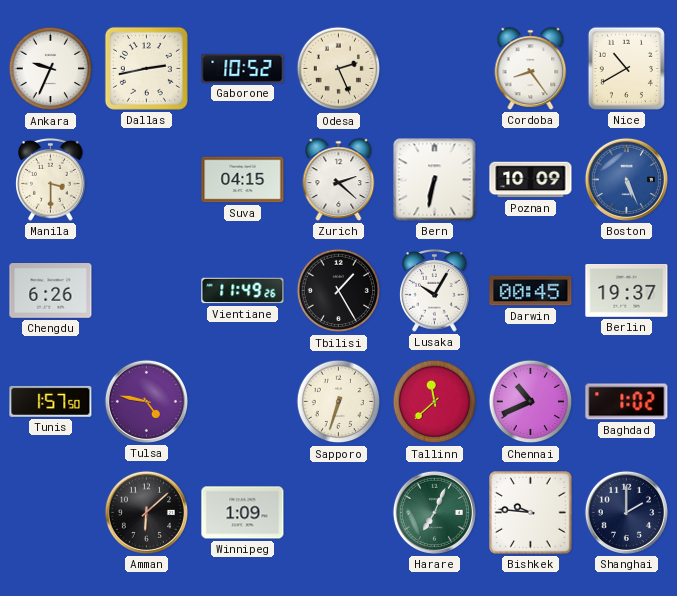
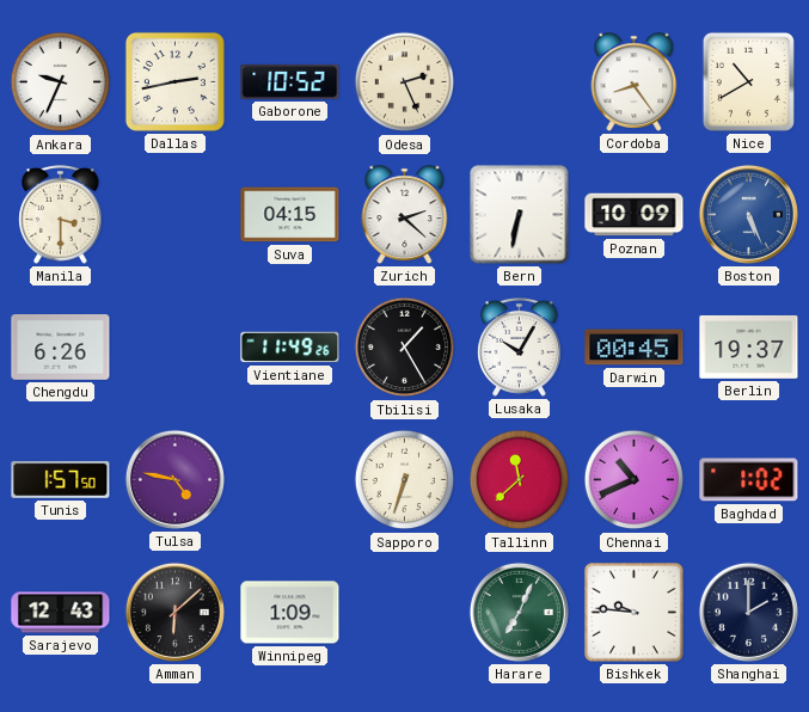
Sarajevo: none -> 12:43
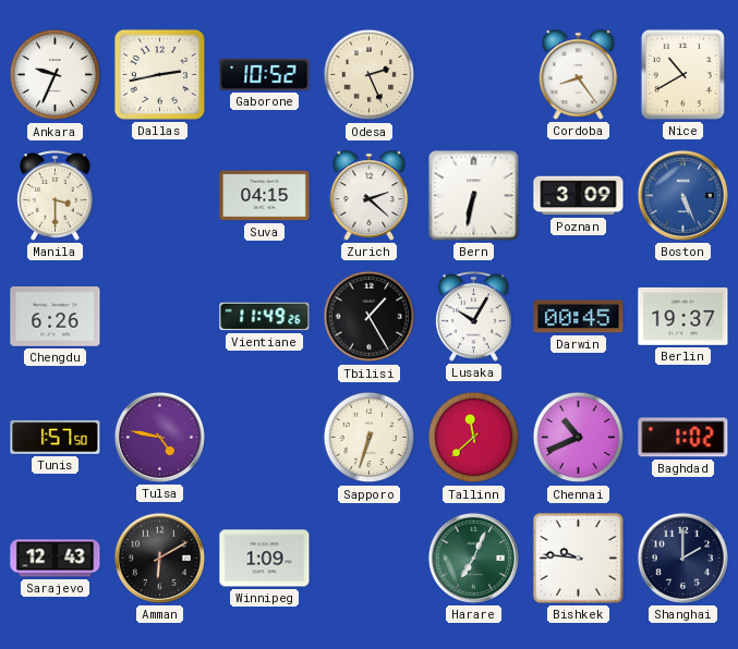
Poznan: 10:09 -> 3:09
Amman: 6:08 -> 6:10
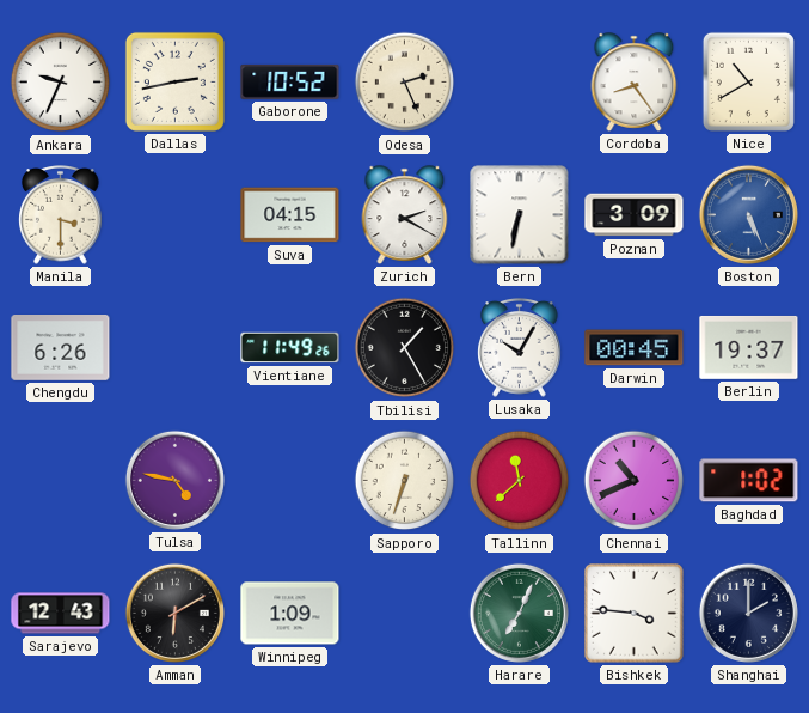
Zurich: 2:22 -> 2:20
Tunis: 1:57 -> none
Bishkek: 9:46 -> 3:46
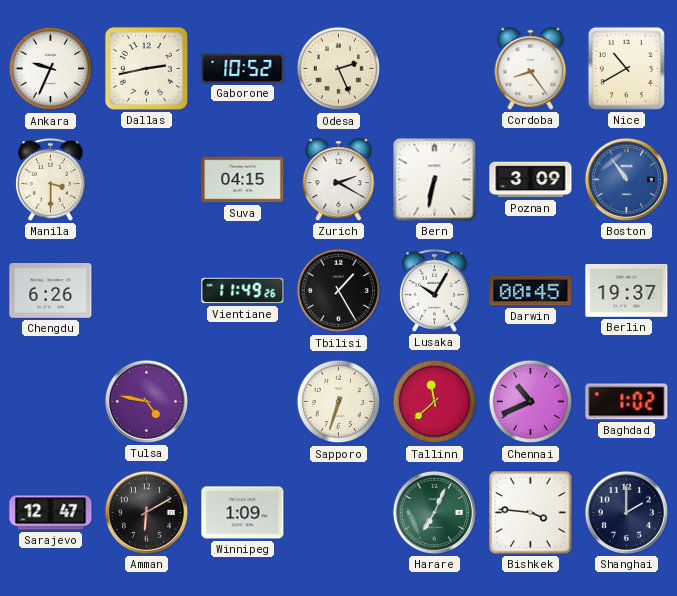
Boston: 5:26 -> 10:54
Sarajevo: 12:43 -> 12:47
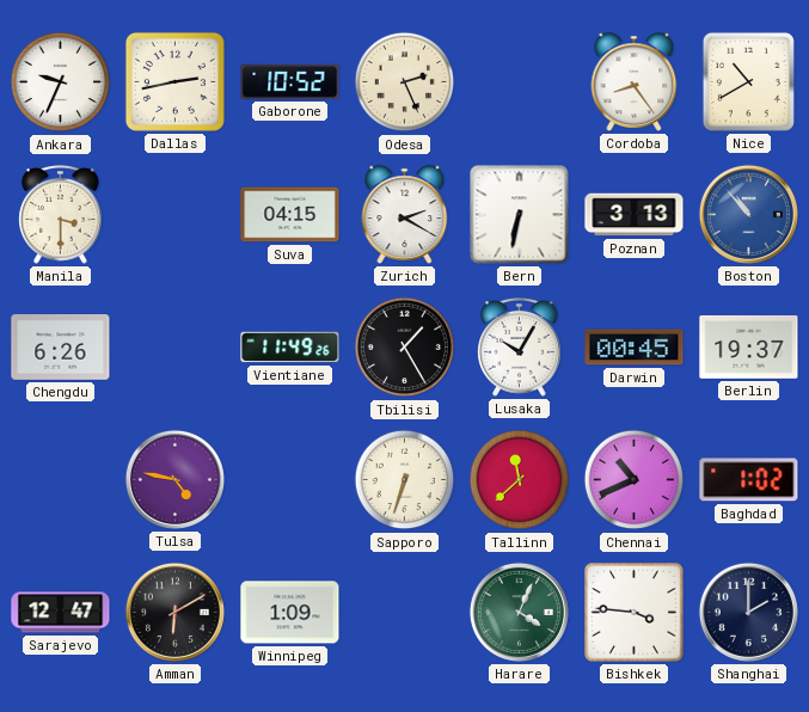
Poznan: 3:09 -> 3:13
Boston: 10:54 -> 10:53
Harare: 7:04 -> 4:04
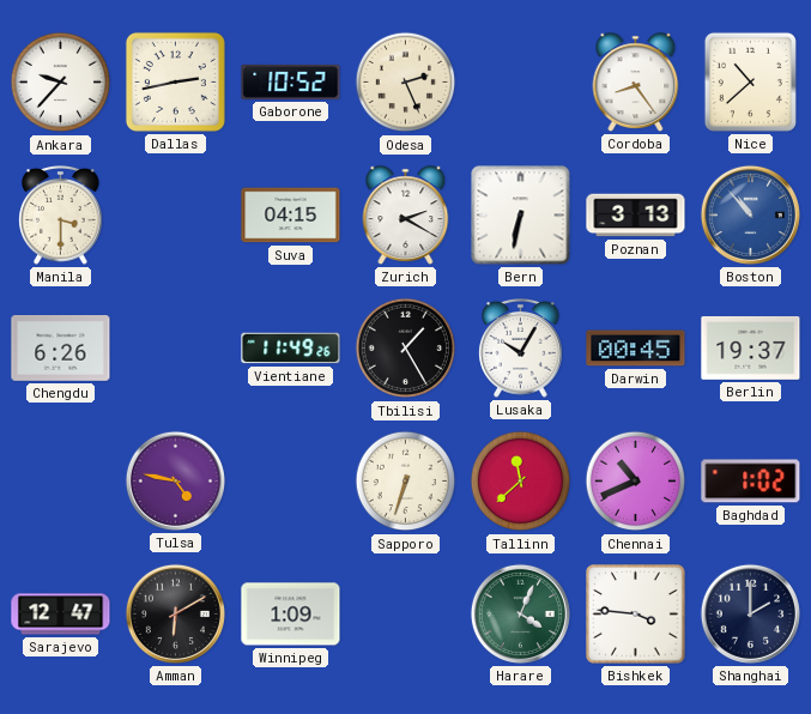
Ankara: 9:34 -> 9:37
Nice: 10:40 -> 10:38
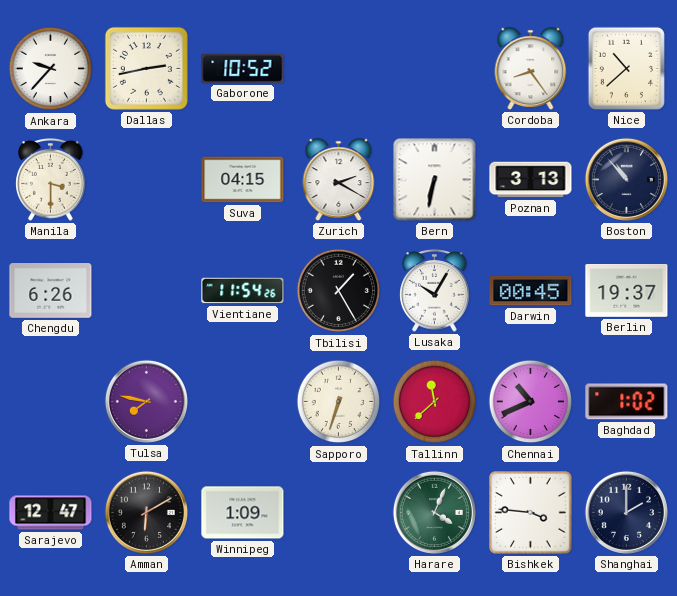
Odesa: 2:26 -> none
Boston dial: blue -> navy
Vientiane: 11:49 -> 11:54
Tulsa: 4:47 -> 7:47
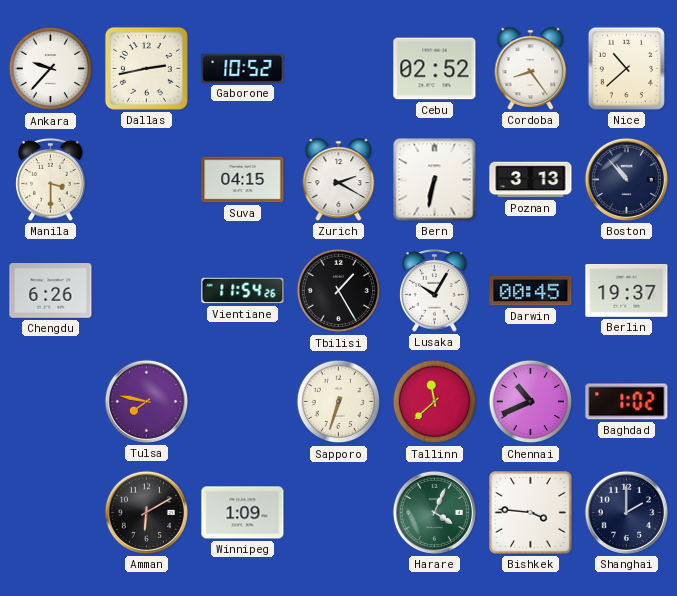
Cebu: none -> 02:52
Sarajevo: 12:47 -> none
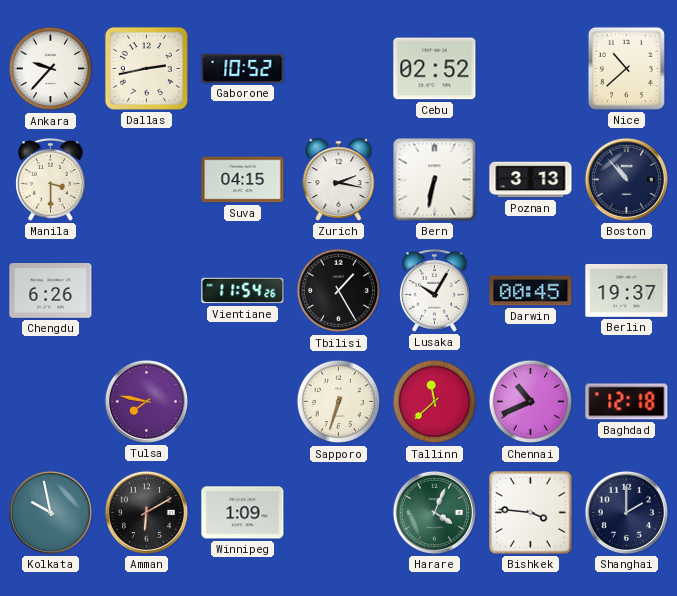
Cordoba: 8:24 -> none
Zurich: 2:20 -> 2:17
Baghdad: 1:02 -> 12:18
Kolkata: none -> 9:58
